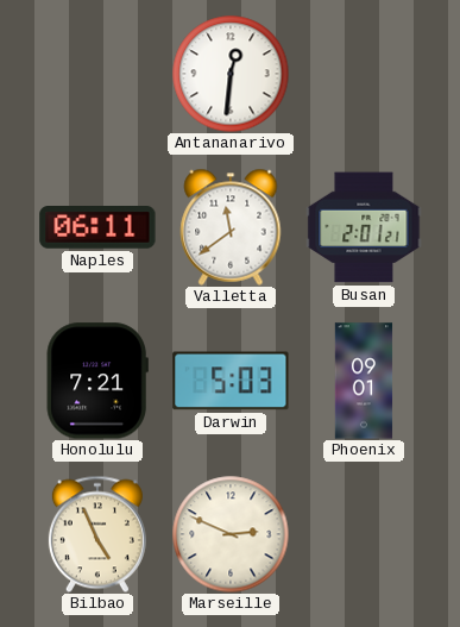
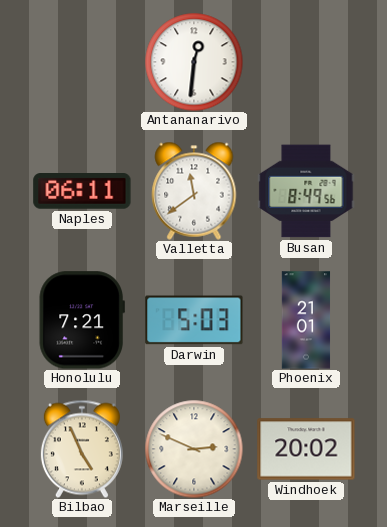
Busan: 2:01 -> 8:49
Phoenix: 09:01 -> 21:01
Windhoek: none -> 20:02
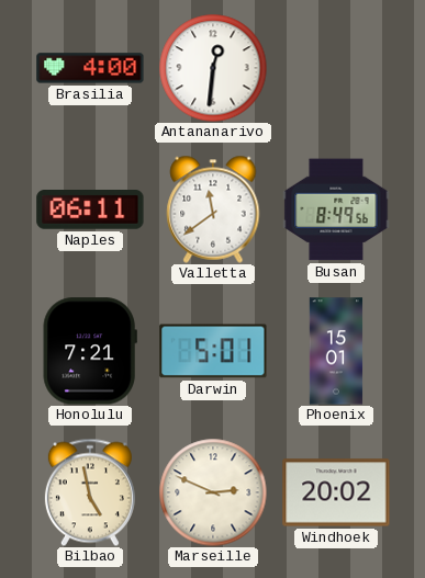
Brasilia: none -> 4:00
Darwin: 5:03 -> 5:01
Phoenix: 21:01 -> 15:01
Bilbao: 4:56 -> 4:58
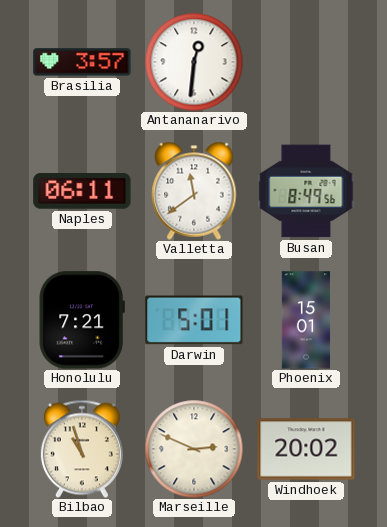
Brasilia: 4:00 -> 3:57
Bilbao: 4:58 -> 10:57
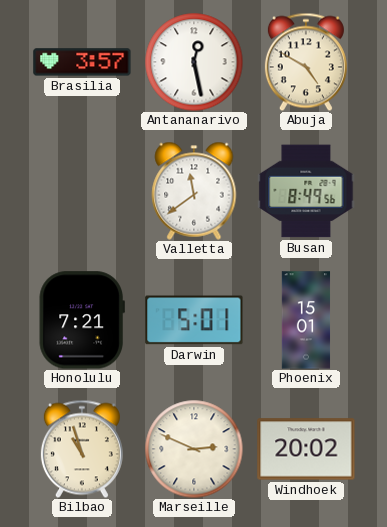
Antananarivo: 12:31 -> 12:28
Abuja: none -> 4:50
Naples: 06:11 -> none
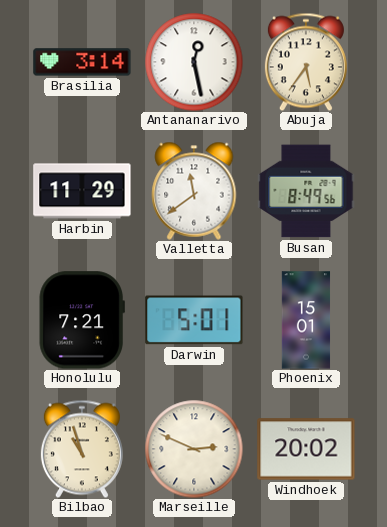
Brasilia: 3:57 -> 3:14
Abuja: 4:50 -> 5:36
Harbin: none -> 11:29
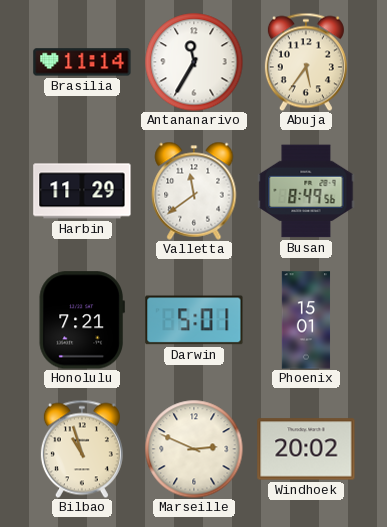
Brasilia: 3:14 -> 11:14
Antananarivo: 12:28 -> 11:35
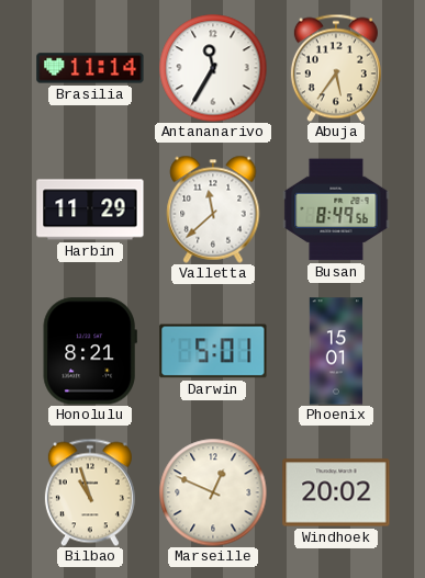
Valletta: 11:39 -> 11:38
Honolulu: 7:21 -> 8:21
Marseille: 2:49 -> 12:49
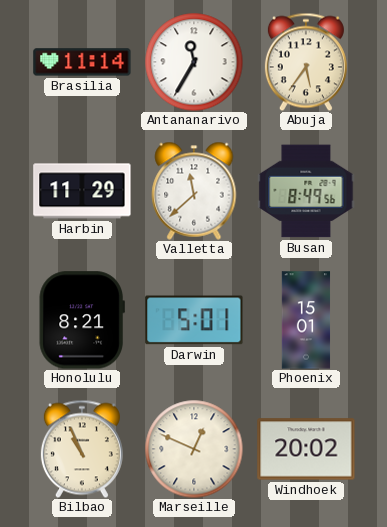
Bilbao: 10:57 -> 10:56
